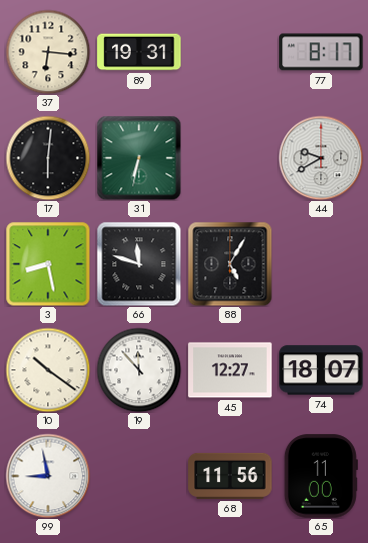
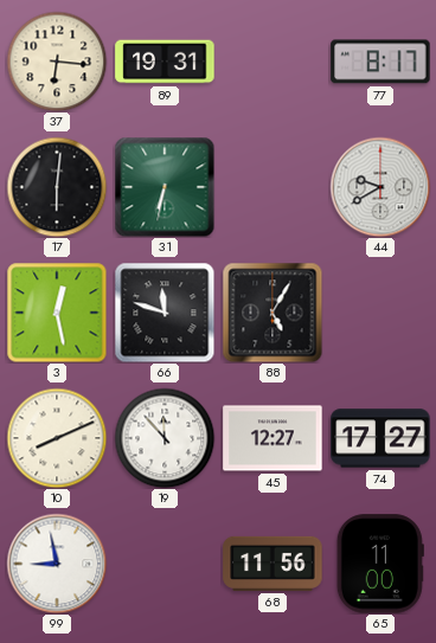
3: 8:28 -> 12:28
10: 10:21 -> 8:11
74: 18:07 -> 17:27
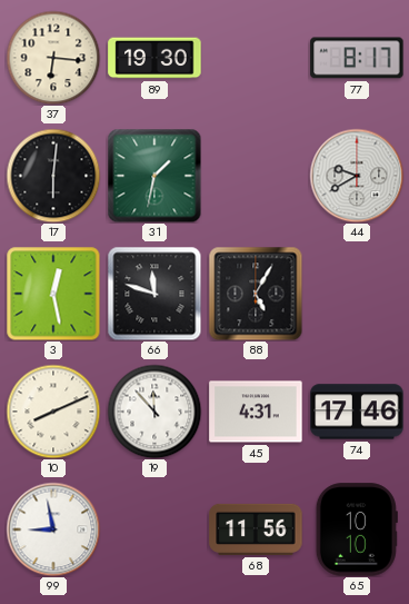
89: 19:31 -> 19:30
31: 6:32 -> 1:32
45: 12:27 -> 4:31
74: 17:27 -> 17:46
65: 11:00 -> 10:10
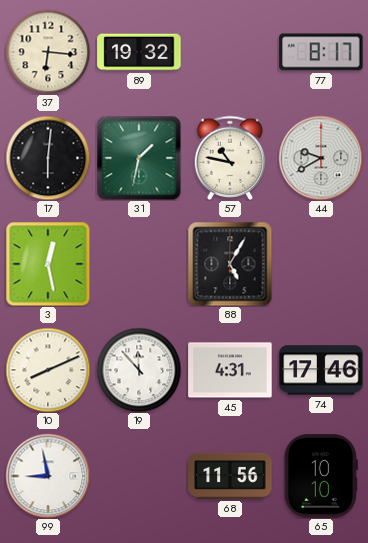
89: 19:30 -> 19:32
57: none -> 10:47
66: 11:48 -> none
